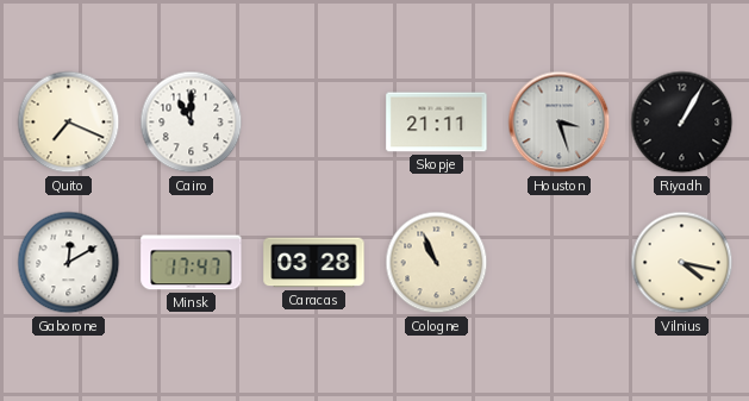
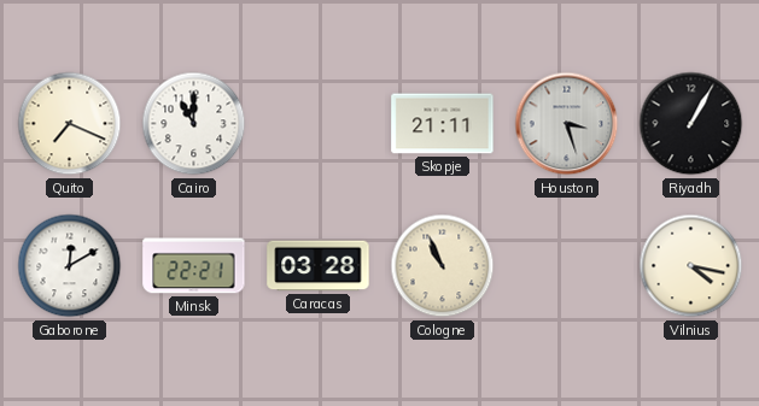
Minsk: 17:47 -> 22:21
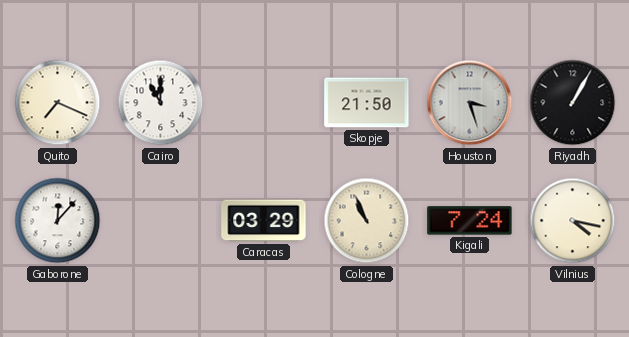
Skopje: 21:11 -> 21:50
Gaborone: 12:10 -> 12:07
Minsk: 22:21 -> none
Caracas: 03:28 -> 03:29
Kigali: none -> 7:24
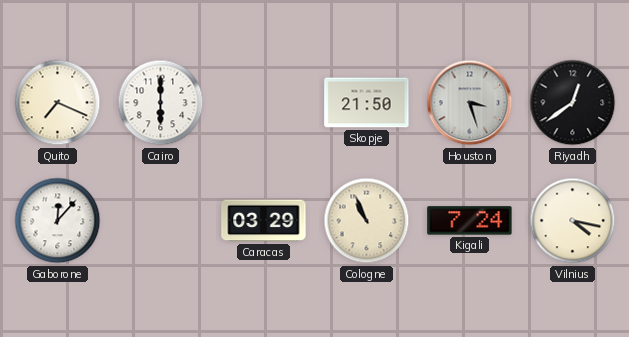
Cairo: 11:00 -> 6:00
Riyadh: 1:05 -> 12:39
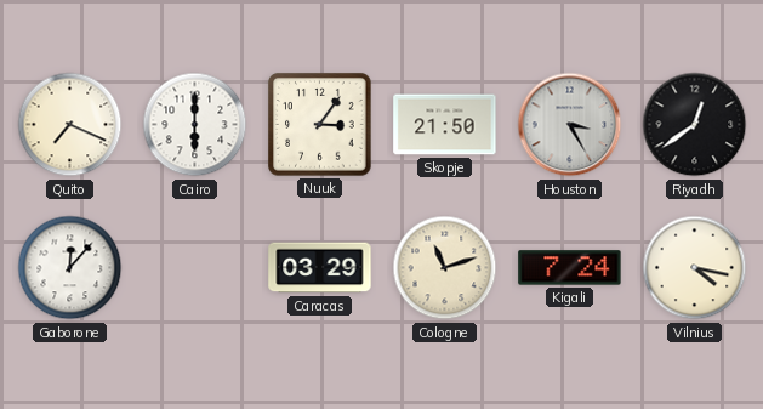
Nuuk: none -> 3:06
Houston: 3:27 -> 3:25
Cologne: 10:56 -> 11:12
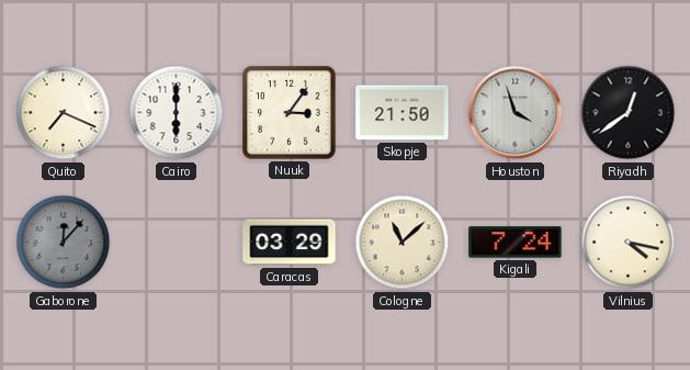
Houston: 3:25 -> 3:57
Gaborone dial: white -> grey
Cologne: 11:12 -> 11:08
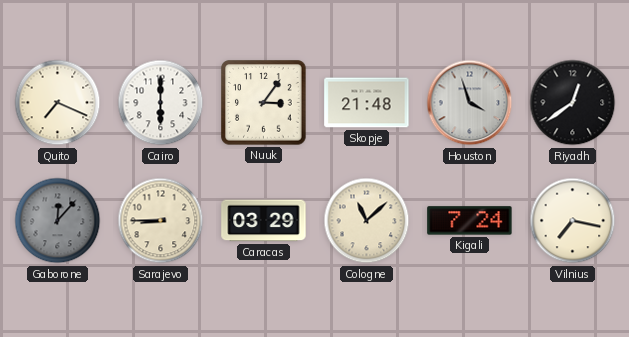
Skopje: 21:50 -> 21:48
Sarajevo: none -> 8:45
Vilnius: 4:17 -> 7:17
